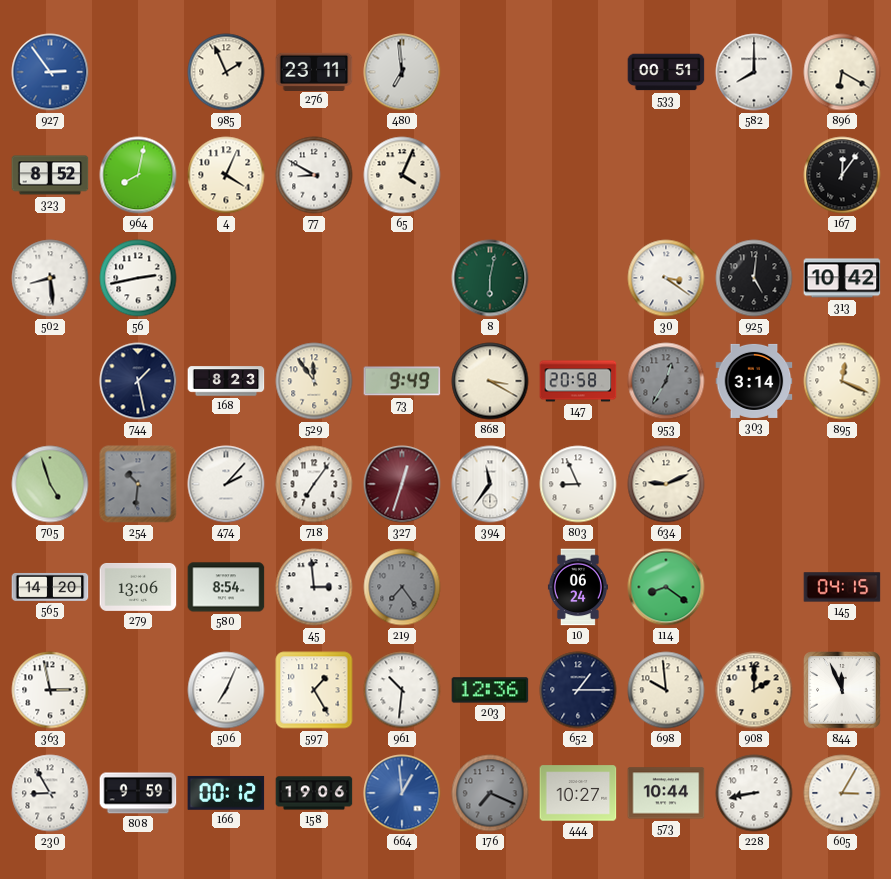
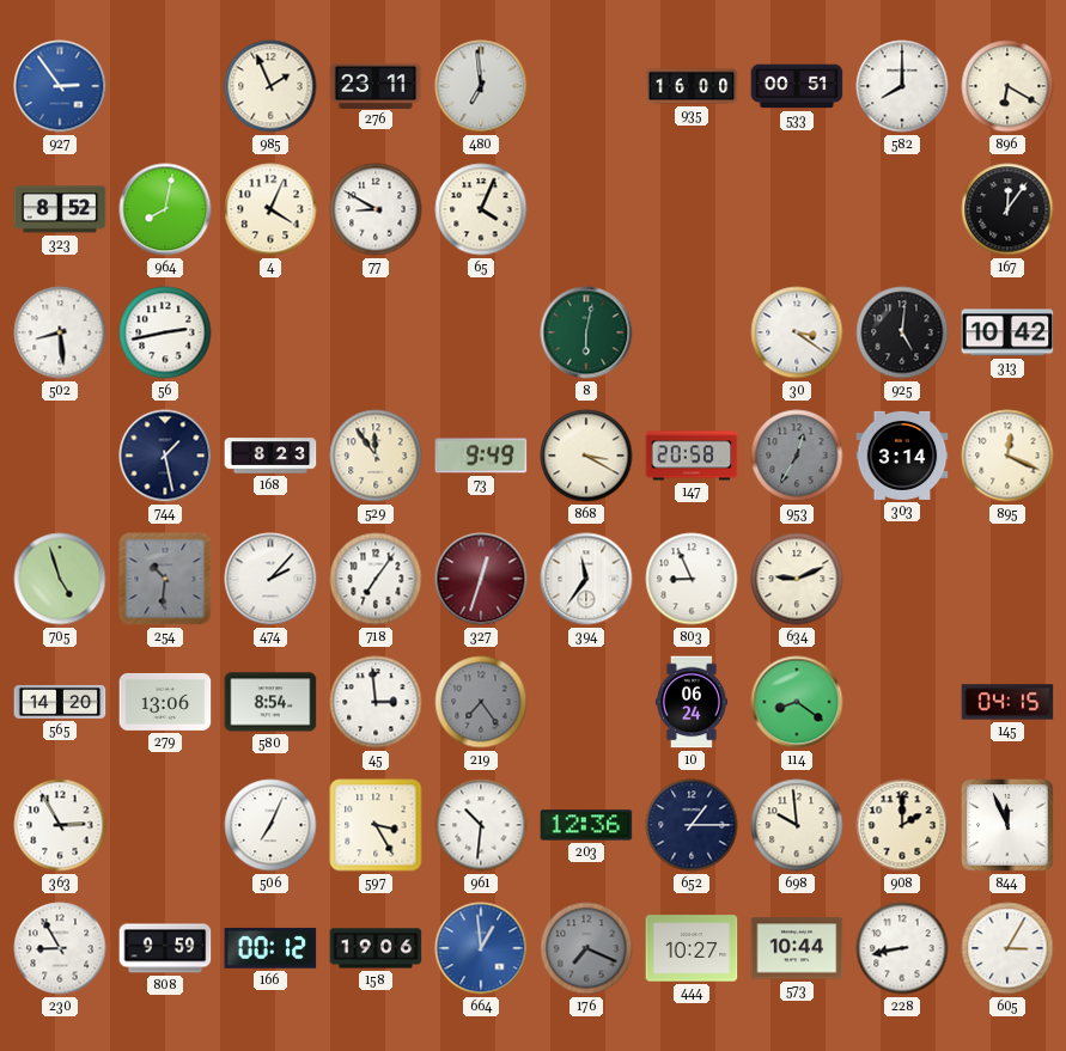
935: none -> 16:00
363: 2:58 -> 2:55
597: 1:25 -> 3:25
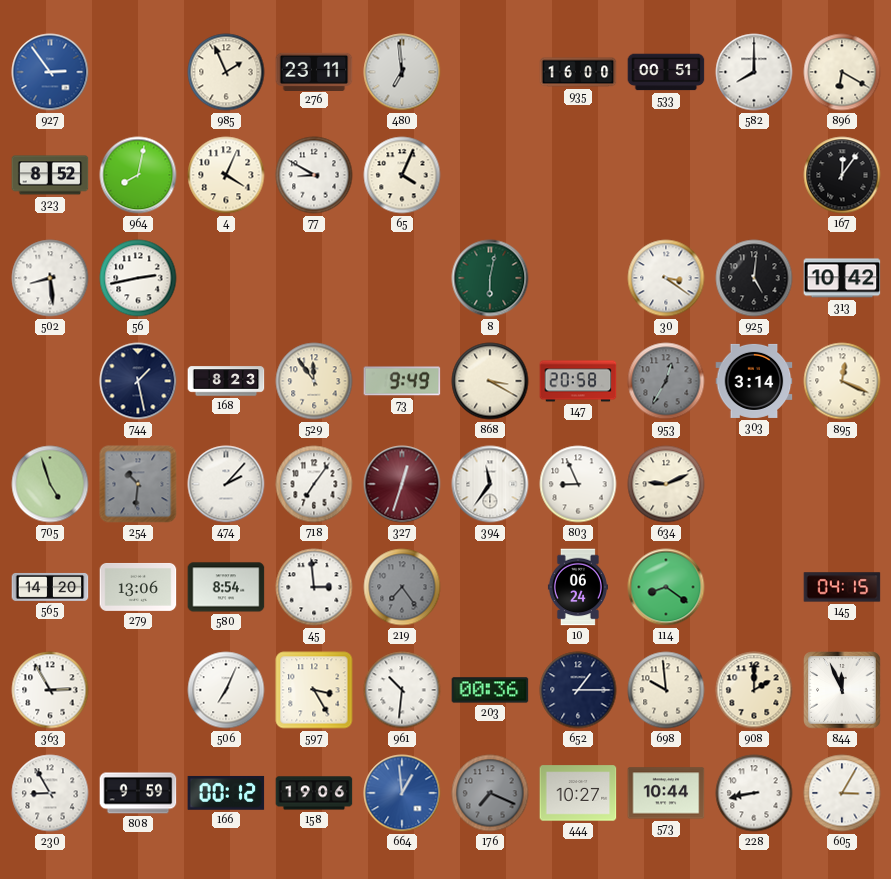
203: 12:36 -> 00:36
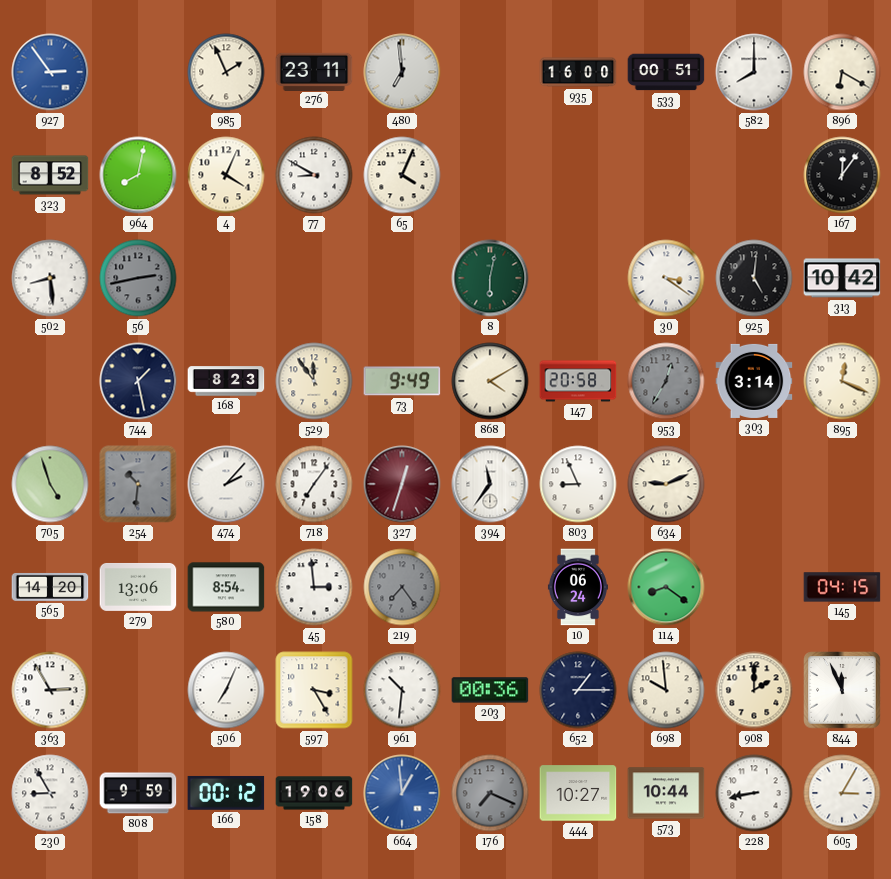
56 dial: white -> grey
868: 3:20 -> 4:10
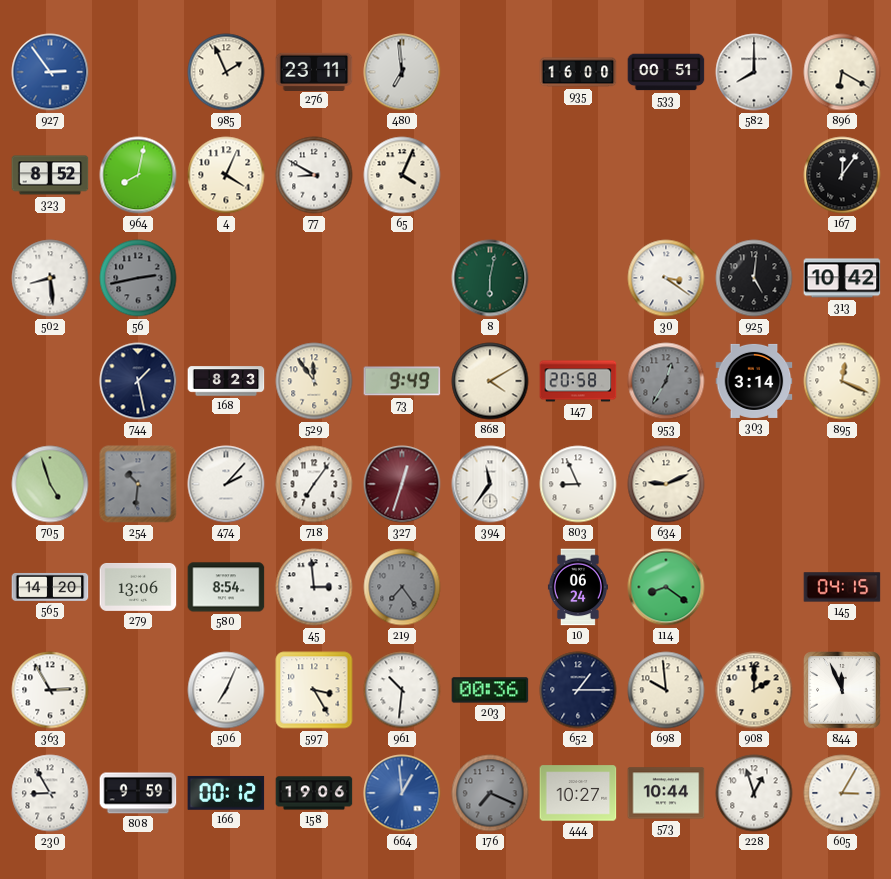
228: 8:43 -> 12:57
